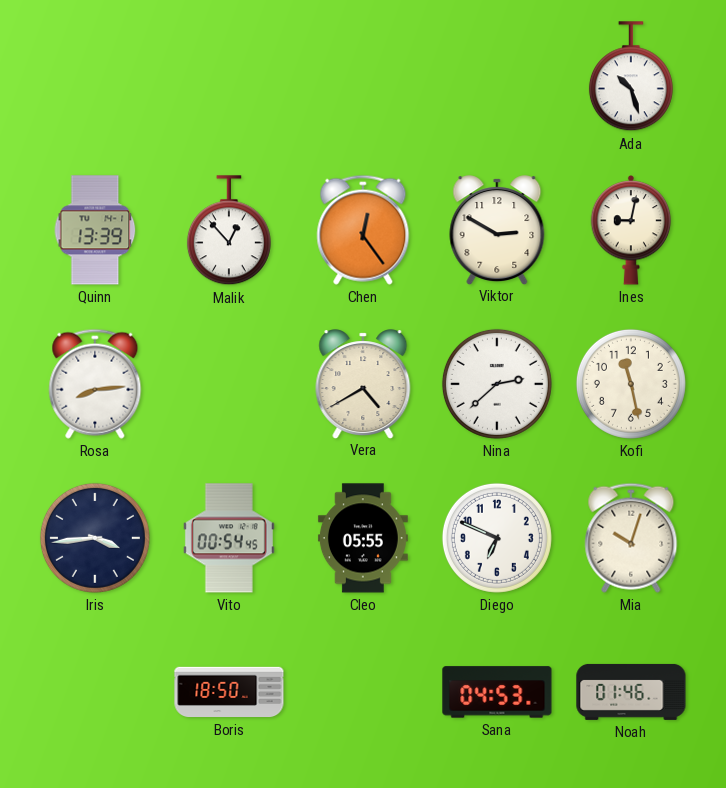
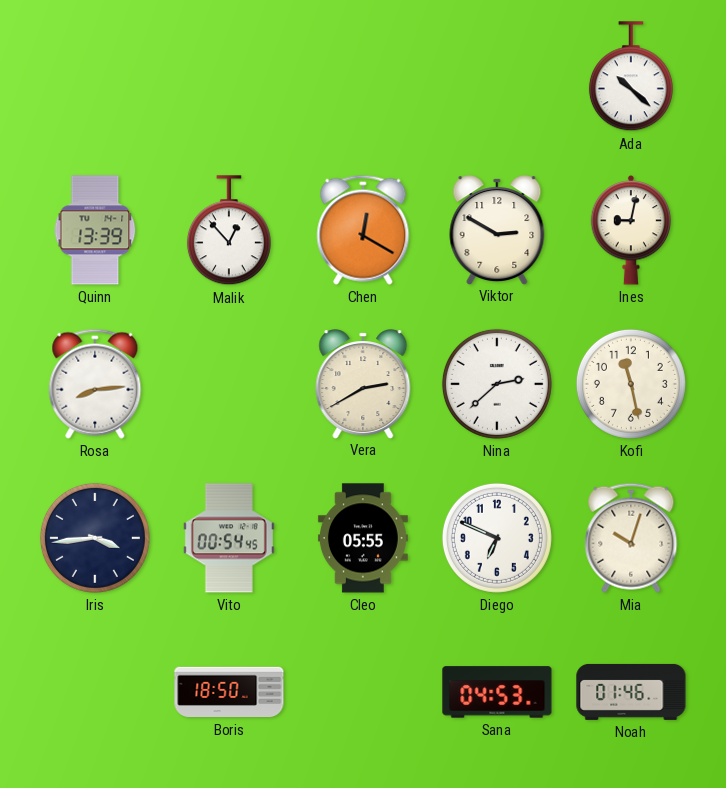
Ada: 10:27 -> 10:22
Chen: 12:24 -> 12:20
Vera: 4:40 -> 2:40
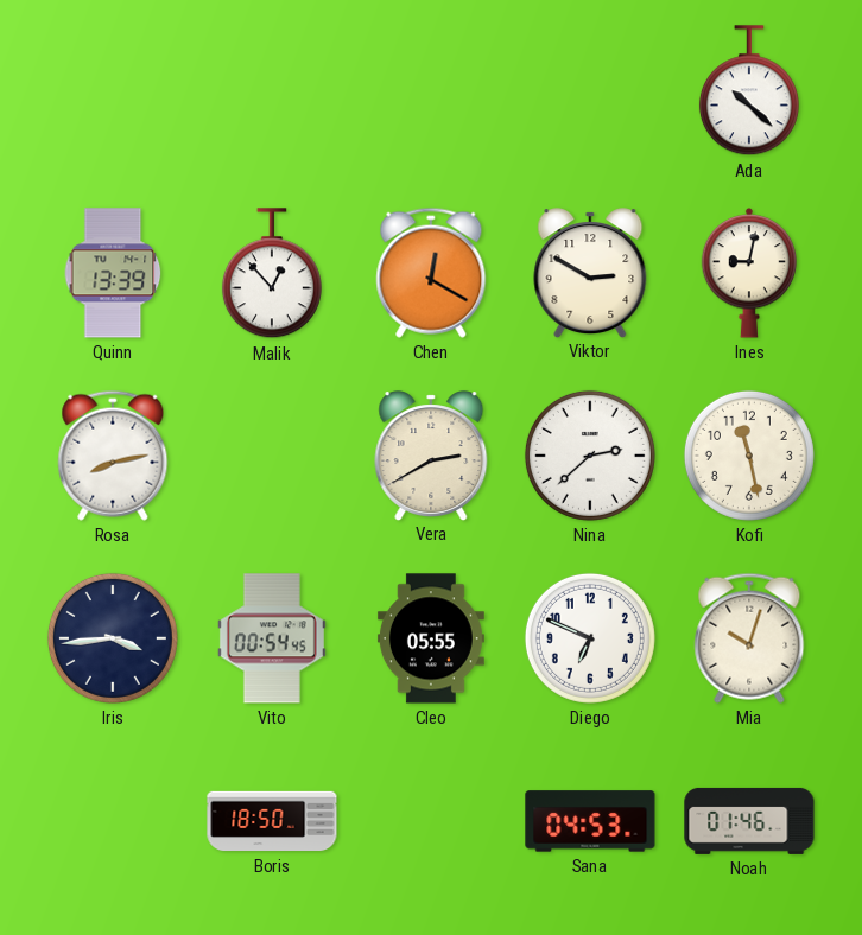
Rosa: 8:14 -> 8:13
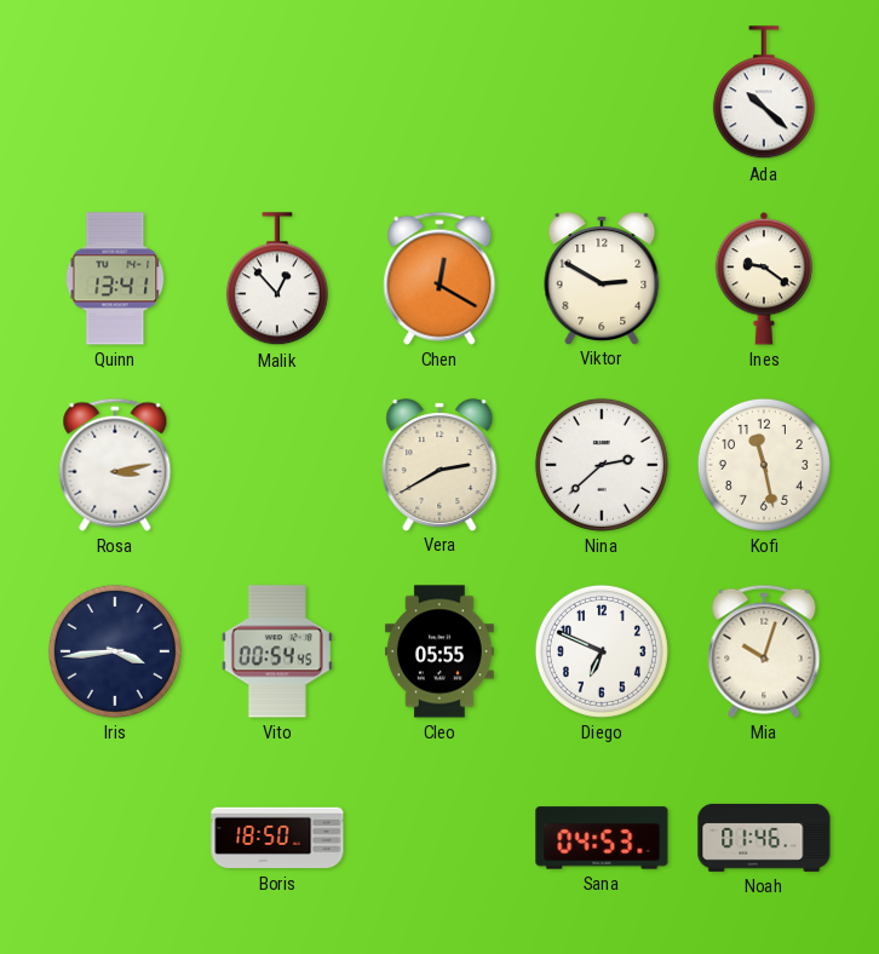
Quinn: 13:39 -> 13:41
Ines: 9:02 -> 9:21
Rosa: 8:13 -> 3:13
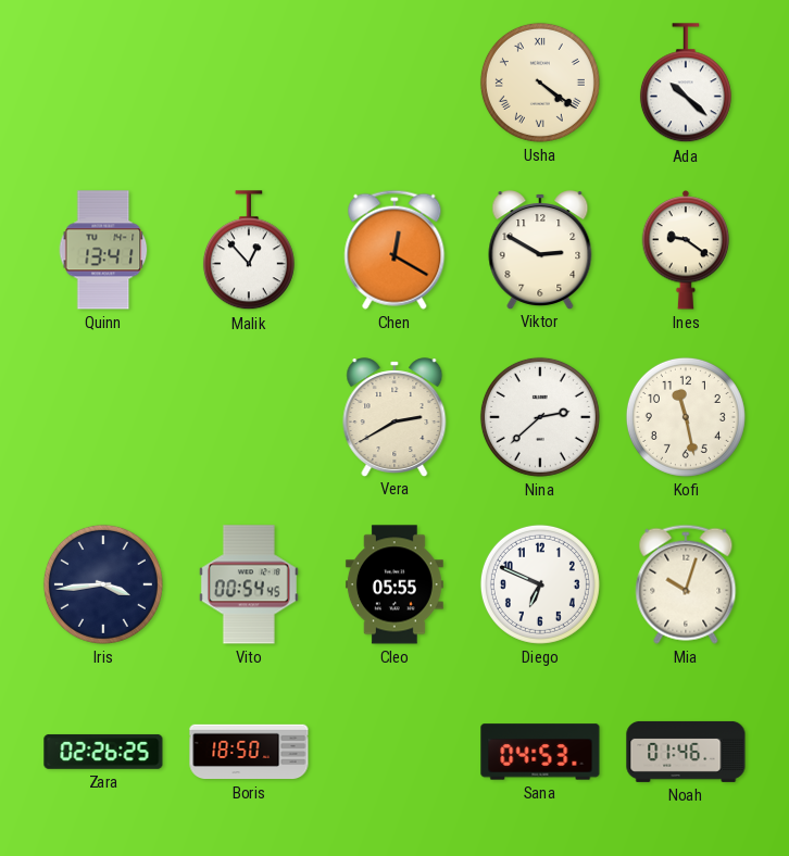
Usha: none -> 4:21
Rosa: 3:13 -> none
Zara: none -> 02:26
